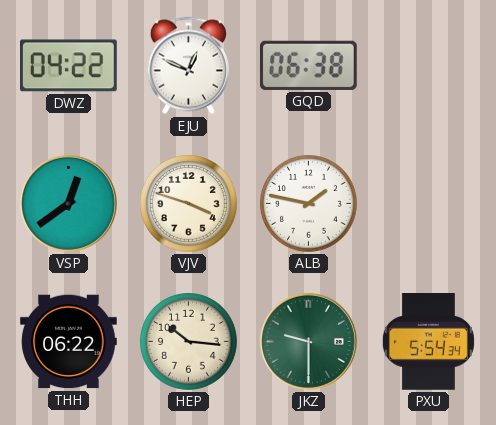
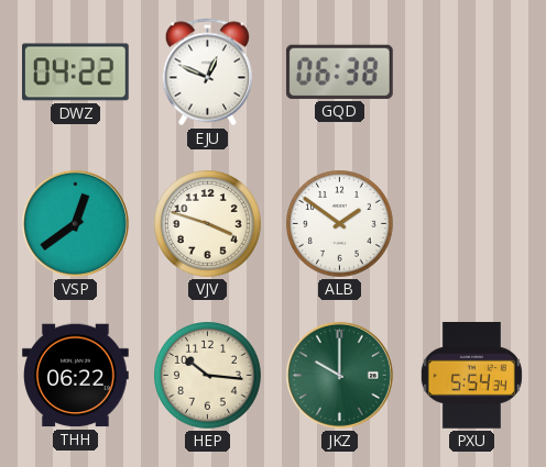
ALB: 1:47 -> 1:51
JKZ: 9:30 -> 10:00
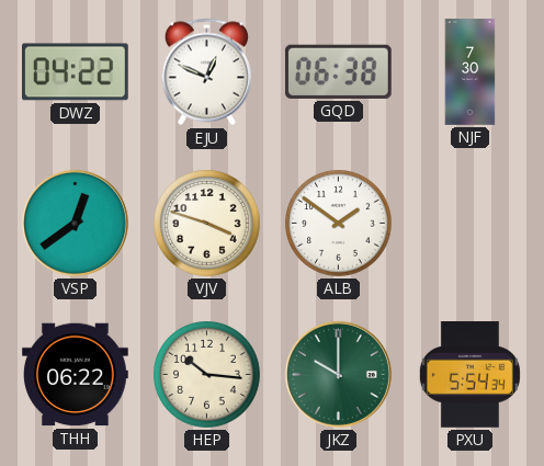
NJF: none -> 7:30
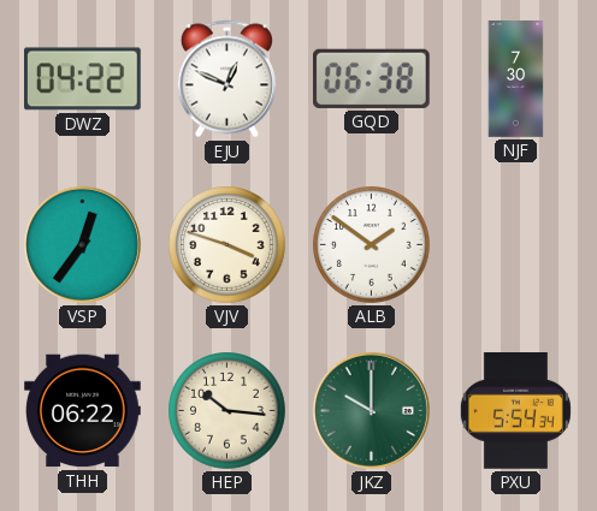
VSP: 12:39 -> 12:36
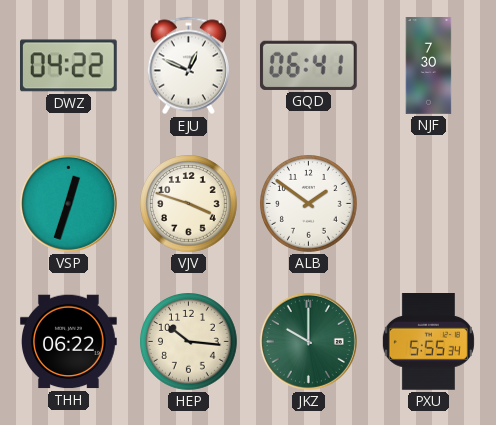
GQD: 06:38 -> 06:41
VSP: 12:36 -> 12:33
PXU: 5:54 -> 5:55
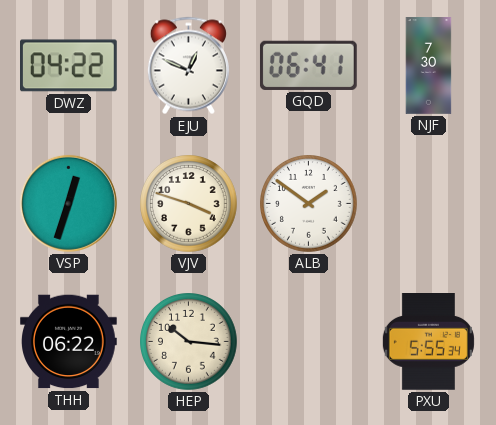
JKZ: 10:00 -> none
